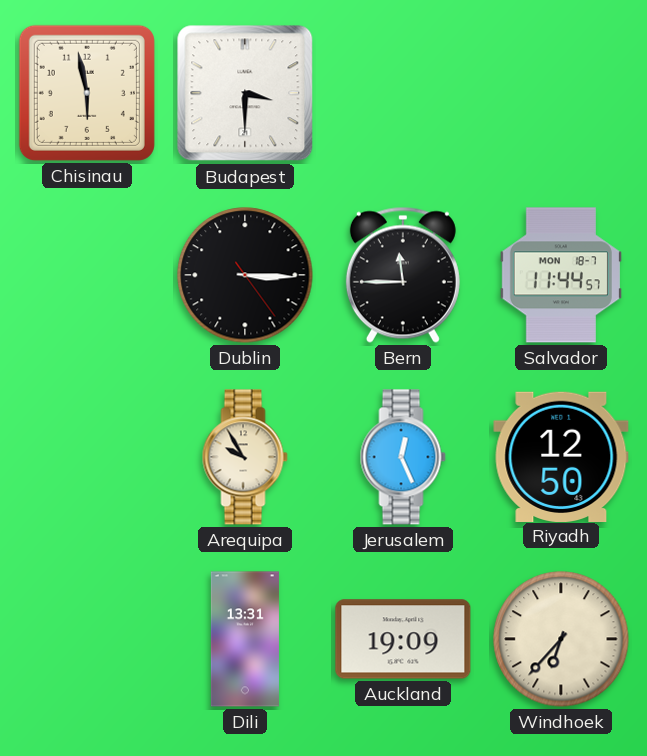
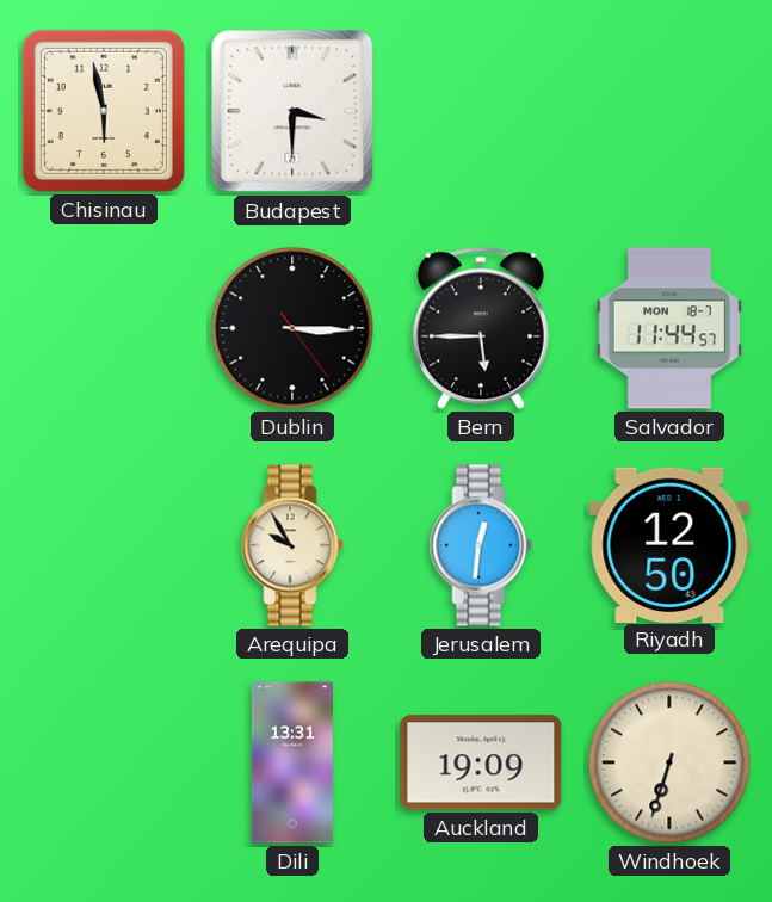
Bern: 11:45 -> 5:45
Jerusalem: 12:26 -> 12:31
Windhoek: 6:37 -> 6:33
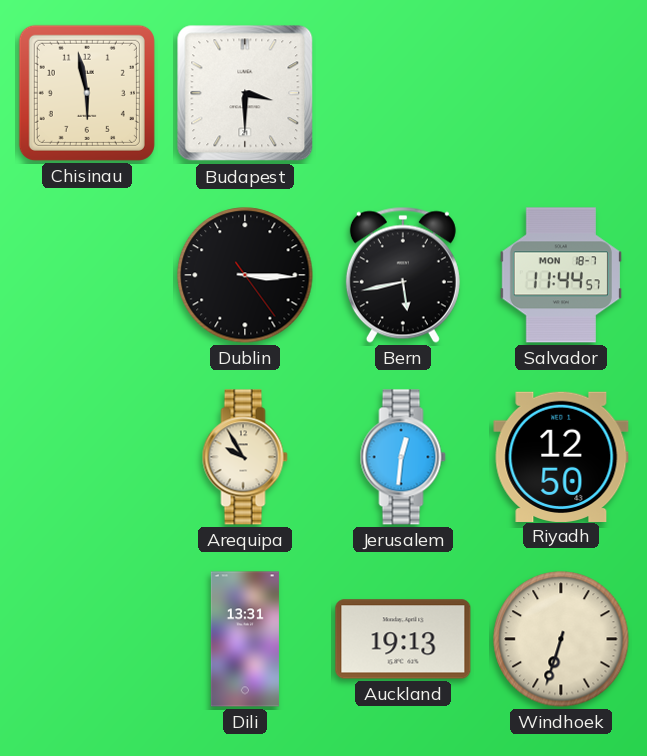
Bern: 5:45 -> 5:43
Auckland: 19:09 -> 19:13
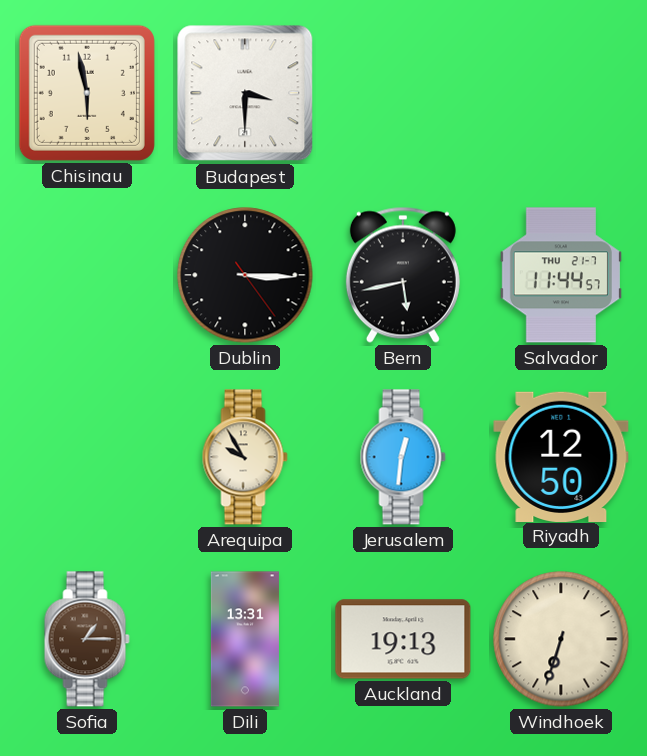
Salvador date: MON 18-7 -> THU 21-7
Sofia: none -> 1:15
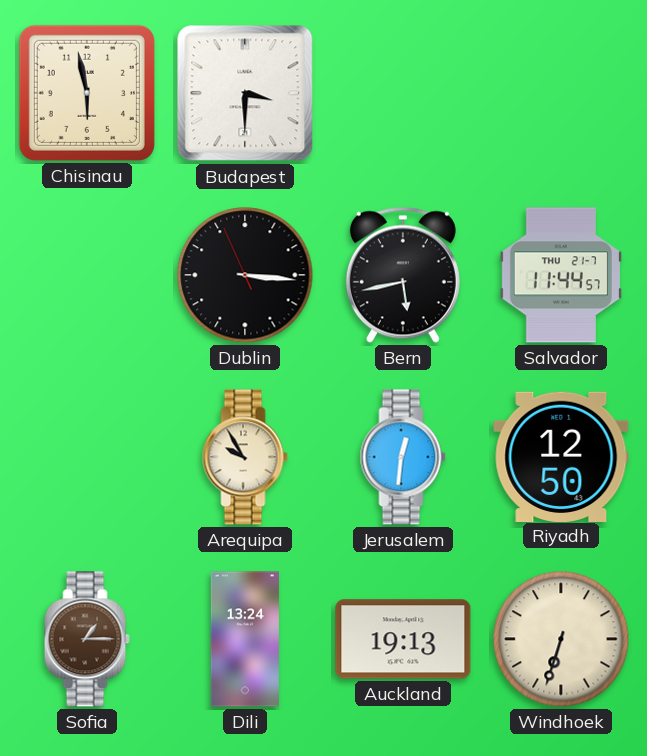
Dublin: 3:15:24 -> 3:15:56
Dili: 13:31 -> 13:24
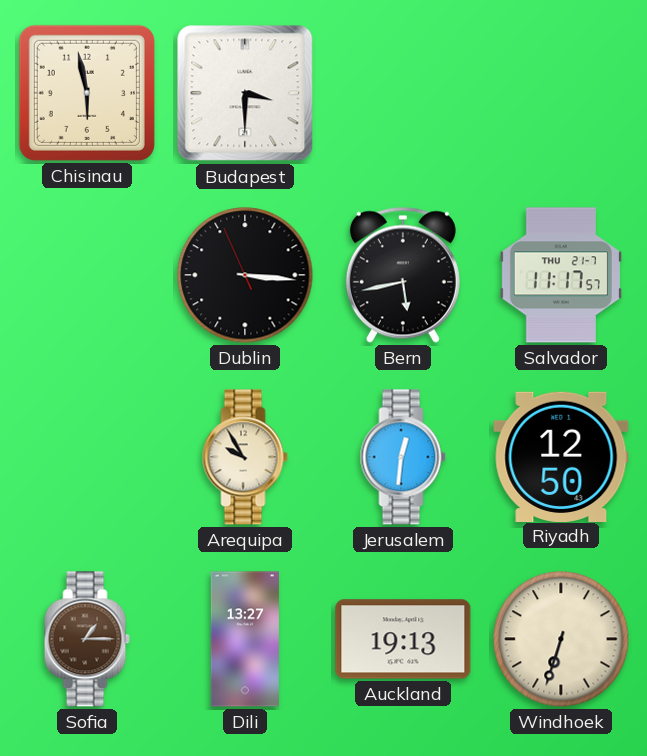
Salvador: 11:44 -> 11:17
Dili: 13:24 -> 13:27
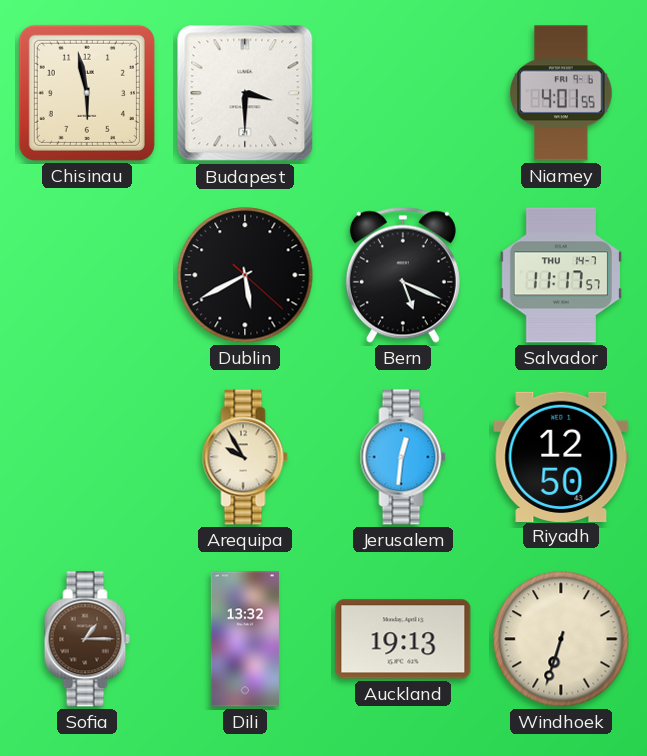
Niamey: none -> 4:01
Dublin: 3:15 -> 5:40
Bern: 5:43 -> 5:19
Salvador date: THU 21-7 -> THU 14-7
Dili: 13:27 -> 13:32
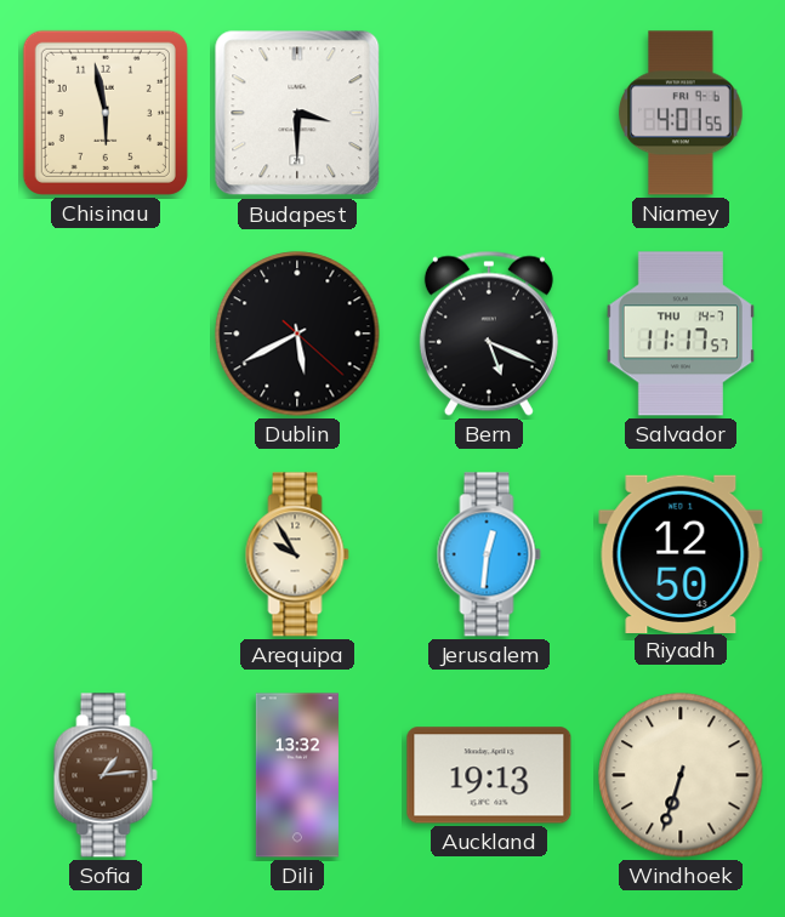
Sofia: 1:15 -> 1:14
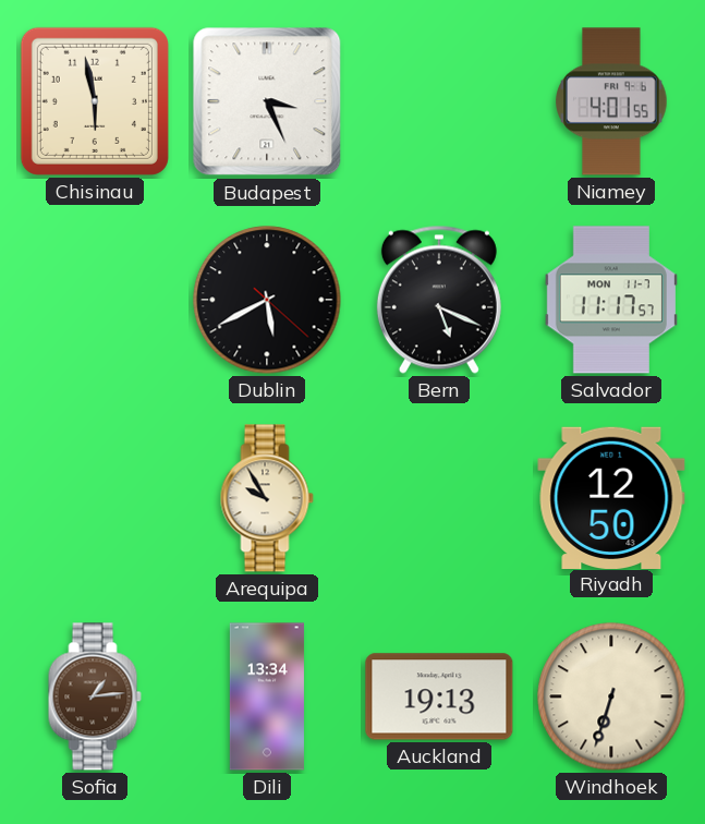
Budapest: 3:30 -> 3:26
Salvador date: THU 14-7 -> MON 11-7
Jerusalem: 12:31 -> none
Dili: 13:32 -> 13:34
